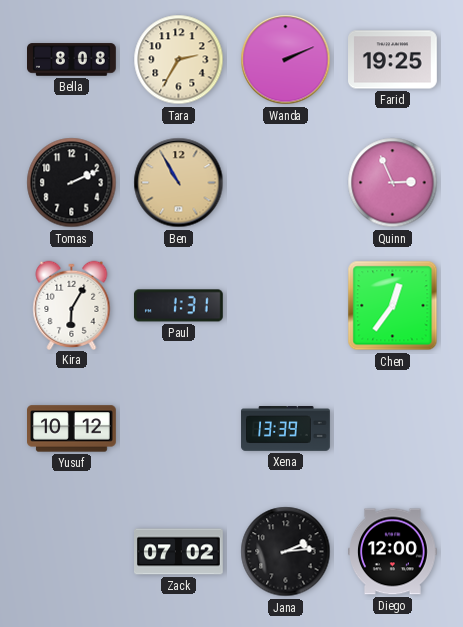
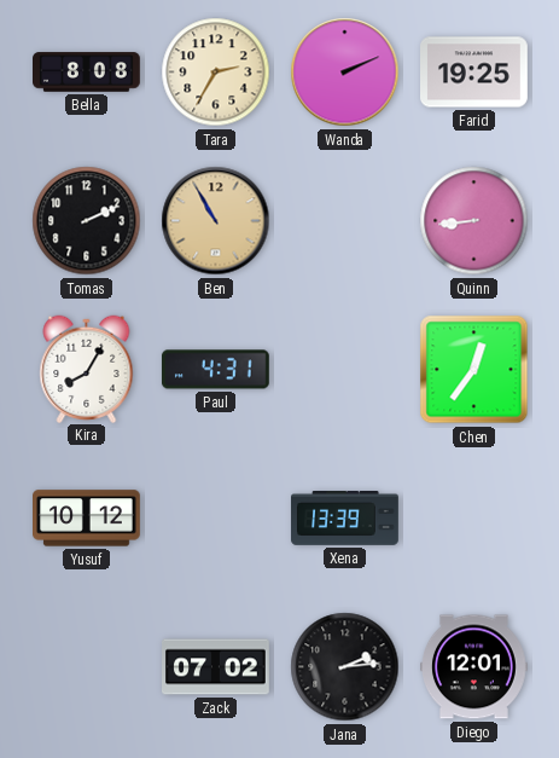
Quinn: 2:56 -> 8:44
Kira: 6:05 -> 8:05
Paul: 1:31 -> 4:31
Diego: 12:00 -> 12:01
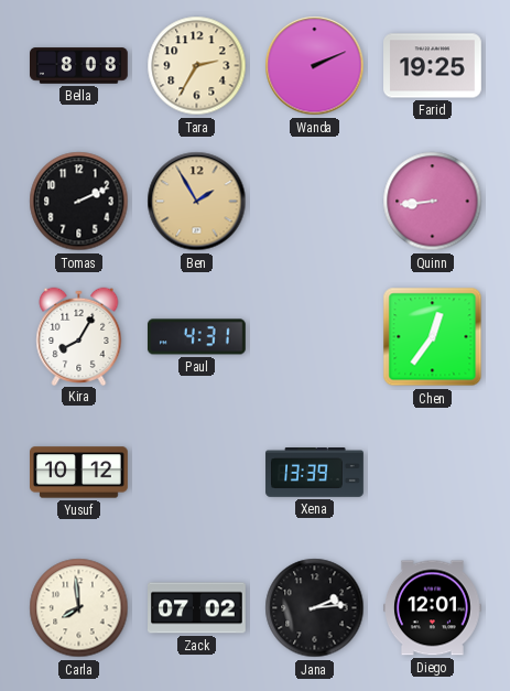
Ben: 10:55 -> 1:55
Carla: none -> 7:59
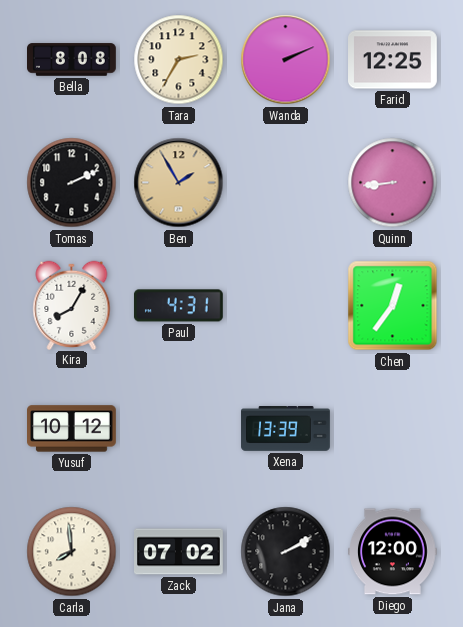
Farid: 19:25 -> 12:25
Jana: 2:14 -> 2:10
Diego: 12:01 -> 12:00
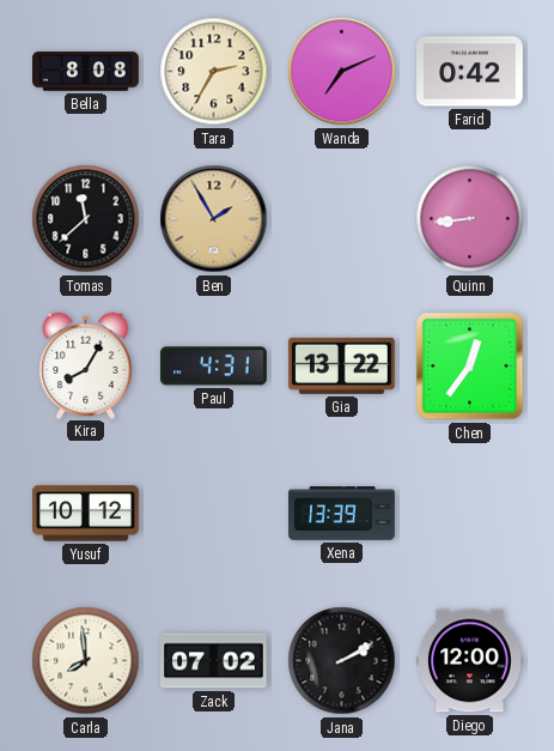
Wanda: 2:11 -> 7:11
Farid: 12:25 -> 0:42
Tomas: 2:11 -> 11:38
Gia: none -> 13:22
